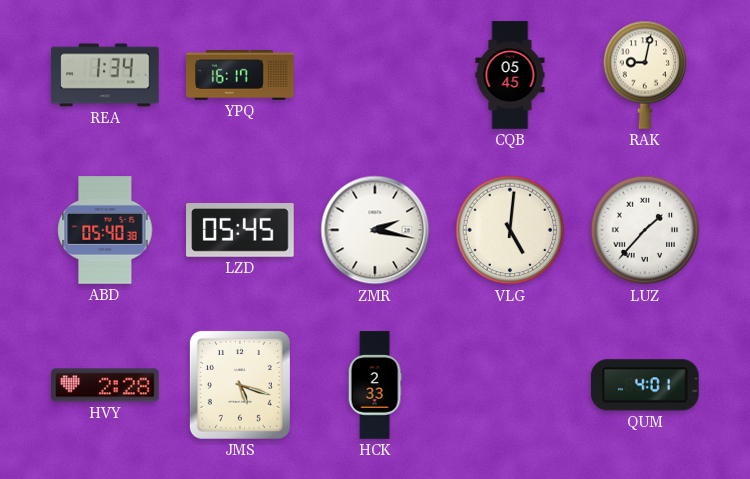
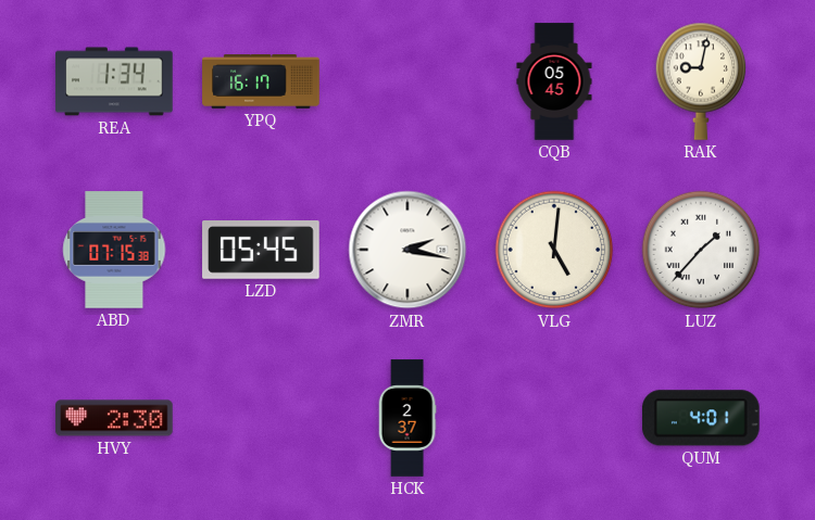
ABD: 05:40 -> 07:15
HVY: 2:28 -> 2:30
JMS: 5:18 -> none
HCK: 2:33 -> 2:37
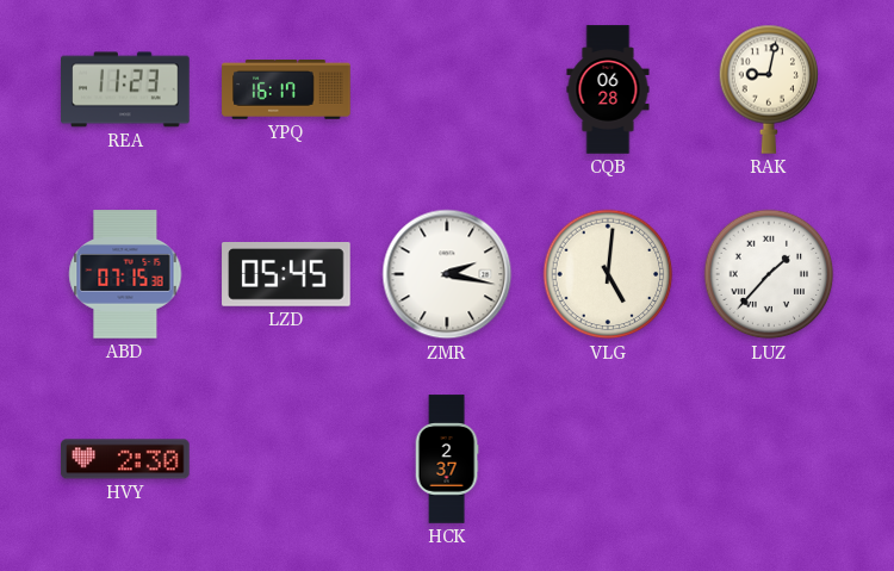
REA: 1:34 -> 11:23
CQB: 05:45 -> 06:28
QUM: 4:01 -> none
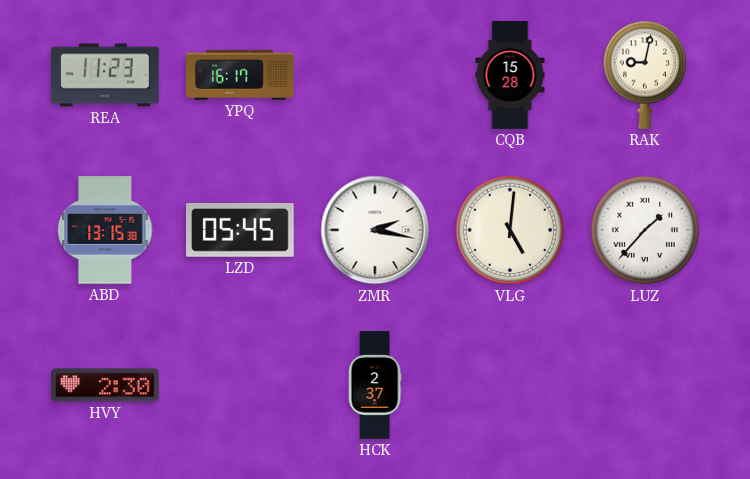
CQB: 06:28 -> 15:28
ABD: 07:15 -> 13:15
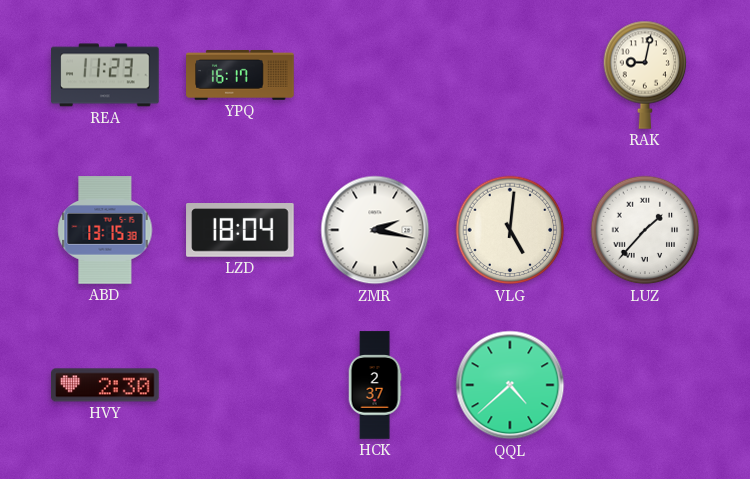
CQB: 15:28 -> none
LZD: 05:45 -> 18:04
QQL: none -> 4:38
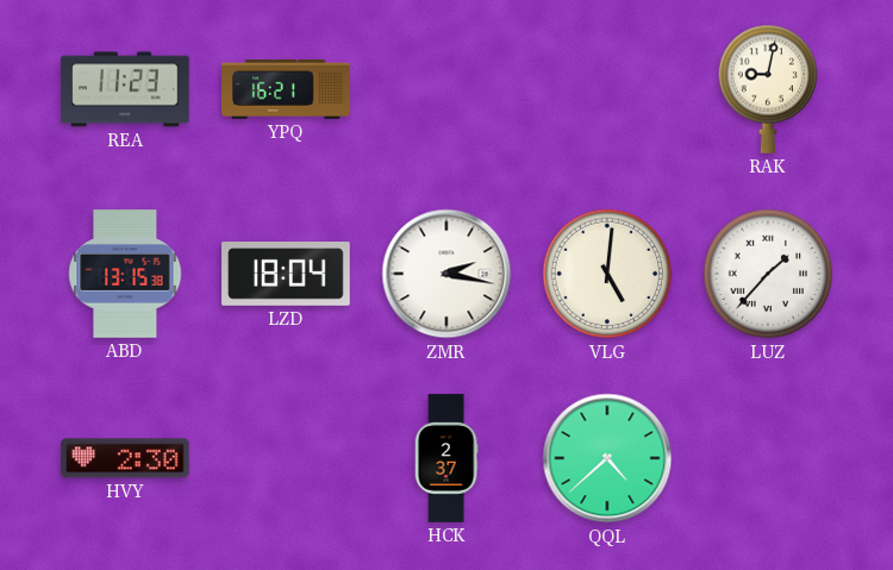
YPQ: 16:17 -> 16:21
